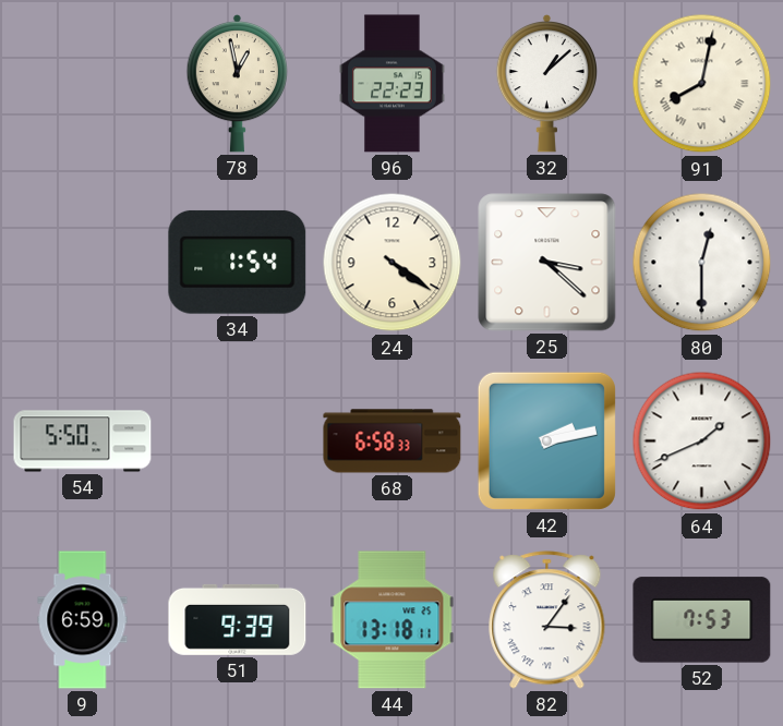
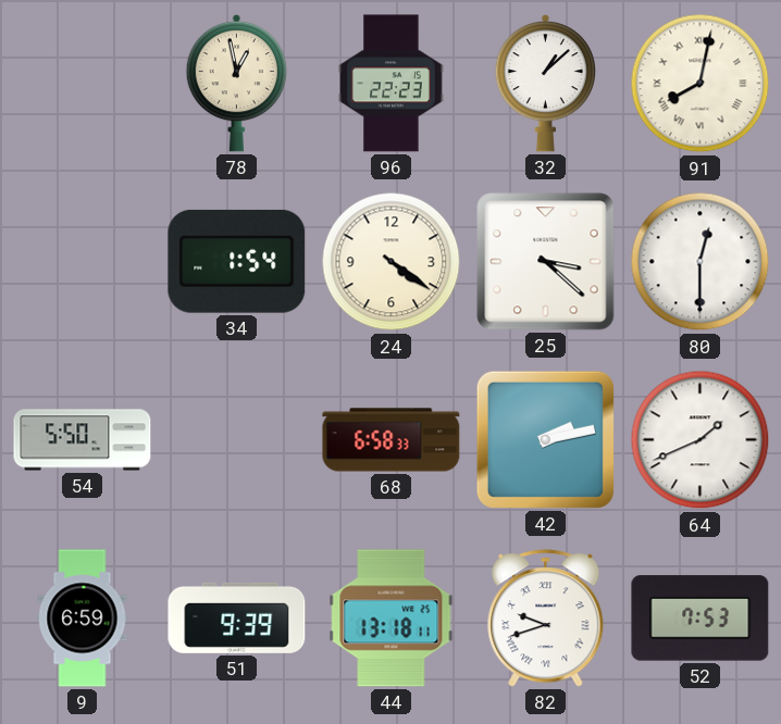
82: 3:06 -> 9:42
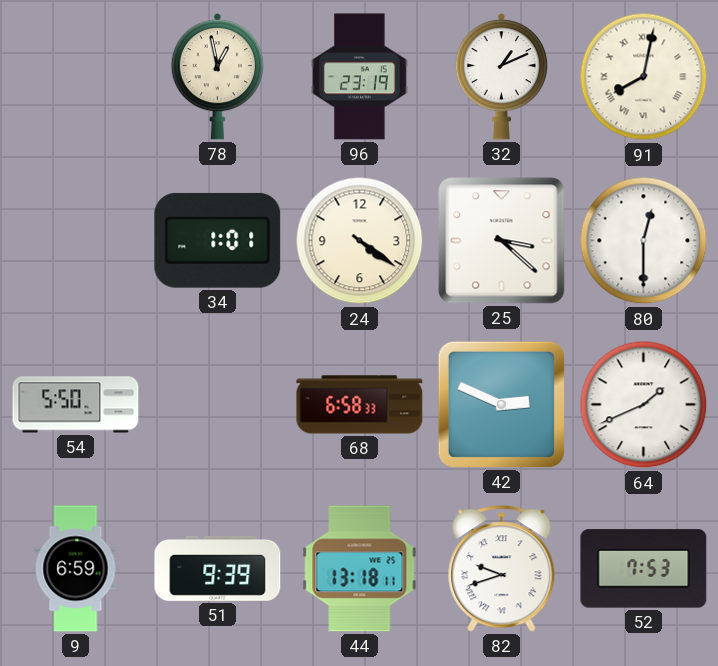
96: 22:23 -> 23:19
32: 1:08 -> 1:11
34: 1:54 -> 1:01
42: 2:13 -> 2:49
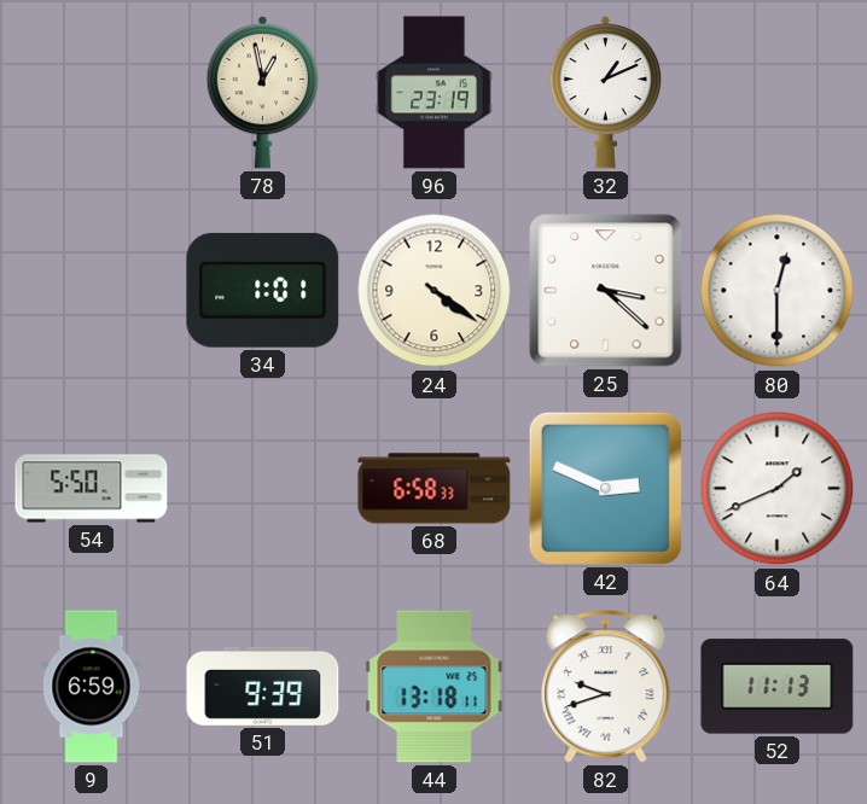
91: 8:02 -> none
52: 7:53 -> 11:13
